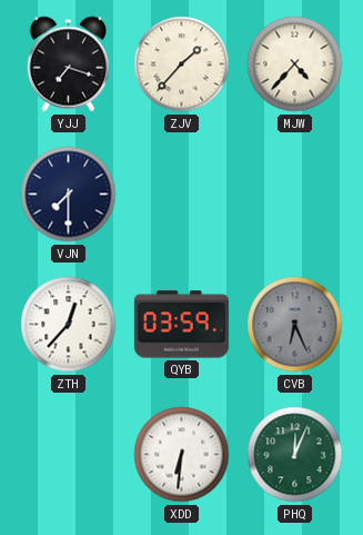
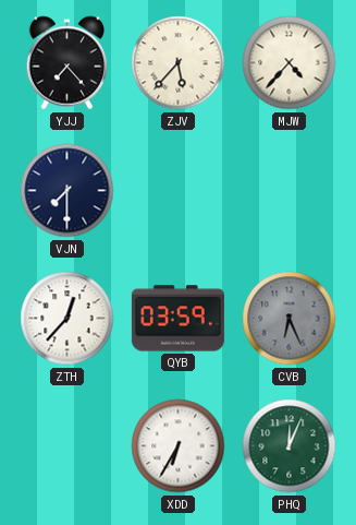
YJJ: 7:18 -> 7:23
ZJV: 1:37 -> 5:37
XDD: 6:31 -> 6:35
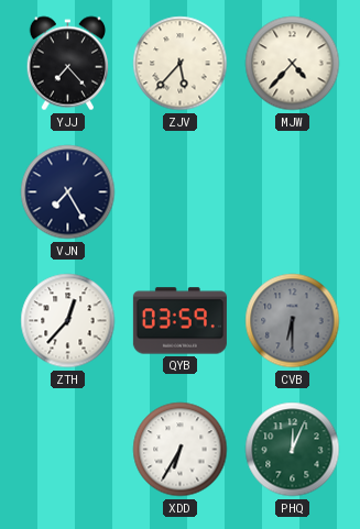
VJN: 7:30 -> 7:25
CVB: 6:26 -> 6:30
